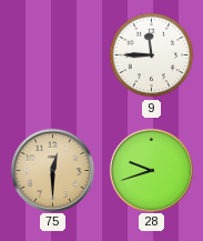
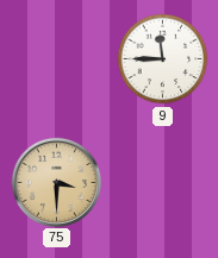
75: 12:30 -> 3:30
28: 9:42 -> none
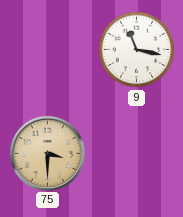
9: 11:45 -> 11:17
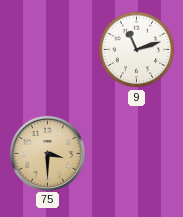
9: 11:17 -> 11:12
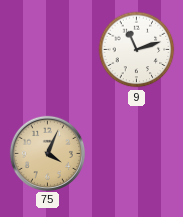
75: 3:30 -> 4:04
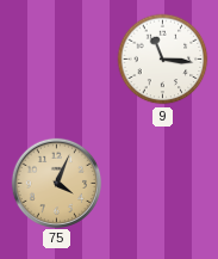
9: 11:12 -> 11:16
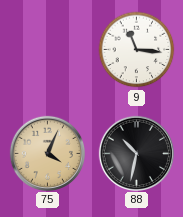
88: none -> 10:32
